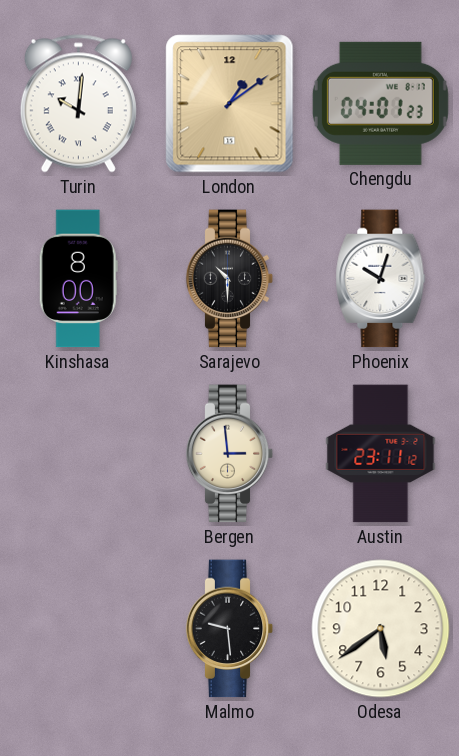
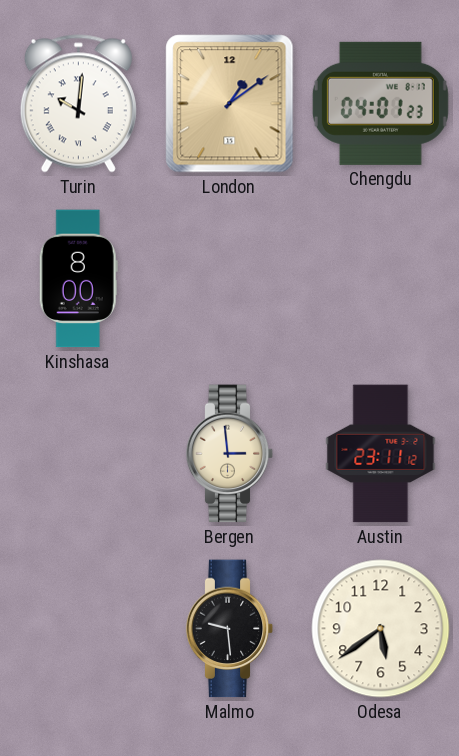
Sarajevo: 10:30 -> none
Phoenix: 10:03 -> none
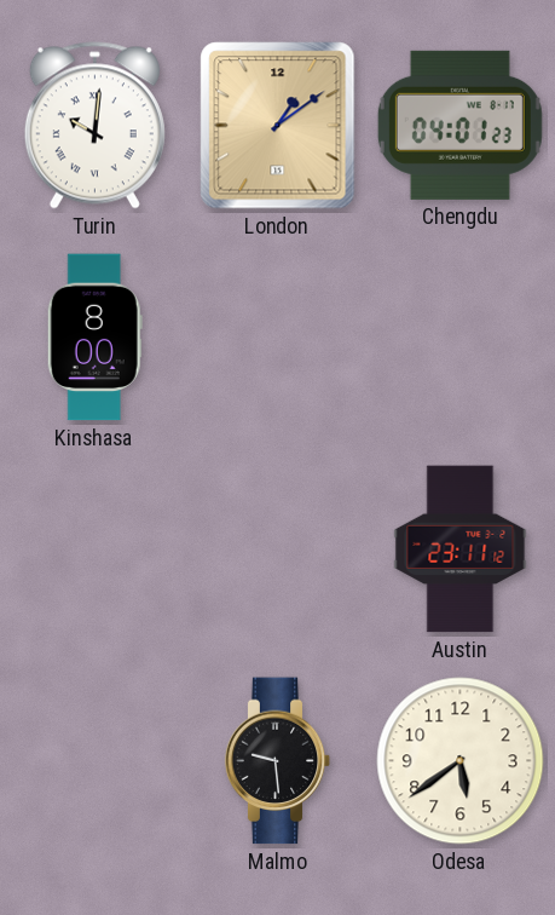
Bergen: 2:59 -> none
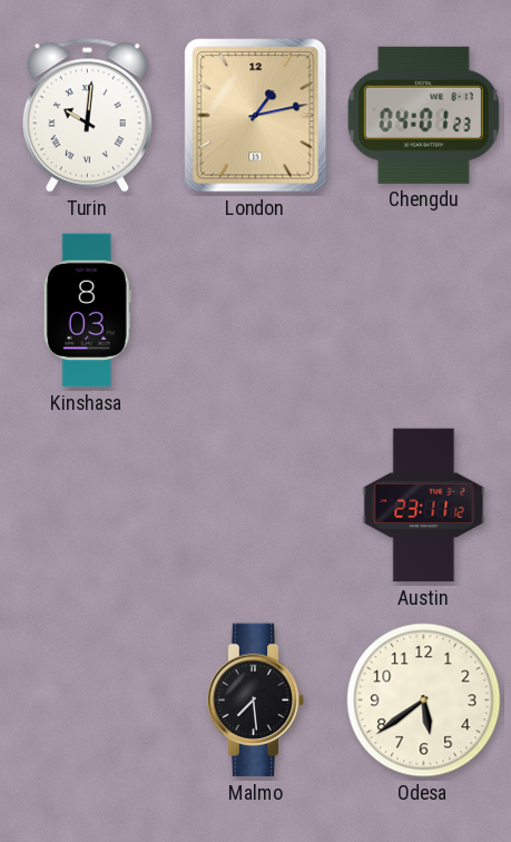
London: 1:09 -> 1:13
Kinshasa: 8:00 -> 8:03
Malmo: 9:29 -> 7:29
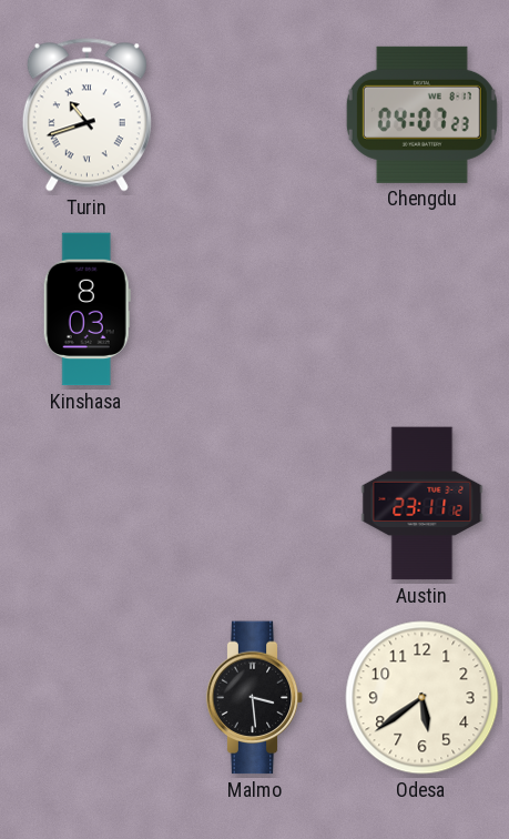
Turin: 10:01 -> 10:42
London: 1:13 -> none
Chengdu: 04:01 -> 04:07
Malmo: 7:29 -> 3:29
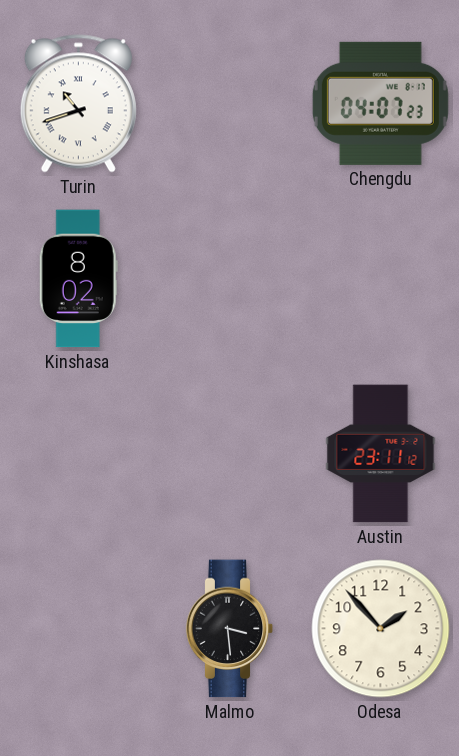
Kinshasa: 8:03 -> 8:02
Odesa: 5:39 -> 1:53
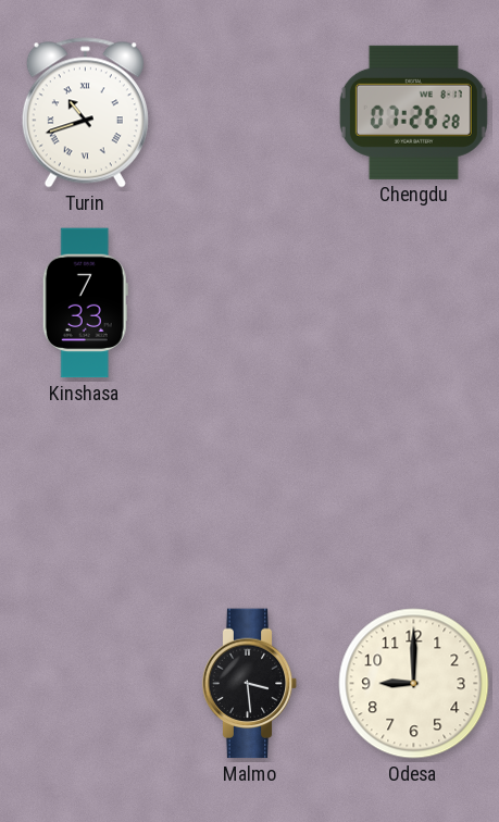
Chengdu: 04:07 -> 07:26
Kinshasa: 8:02 -> 7:33
Austin: 23:11 -> none
Odesa: 1:53 -> 9:00
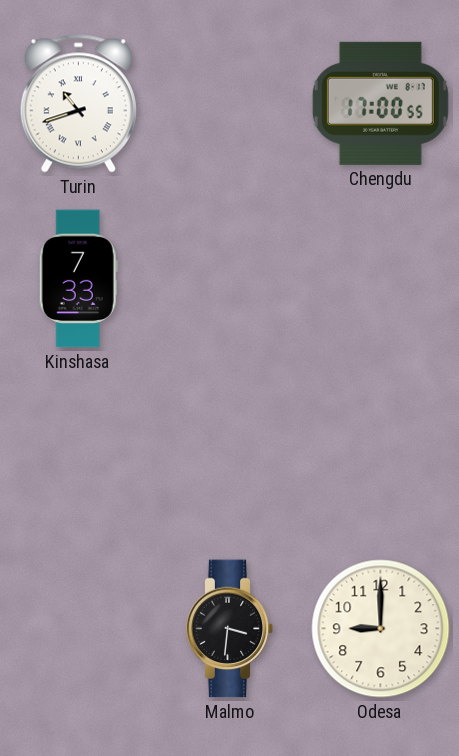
Chengdu: 07:26 -> 17:00
Malmo: 3:29 -> 3:31
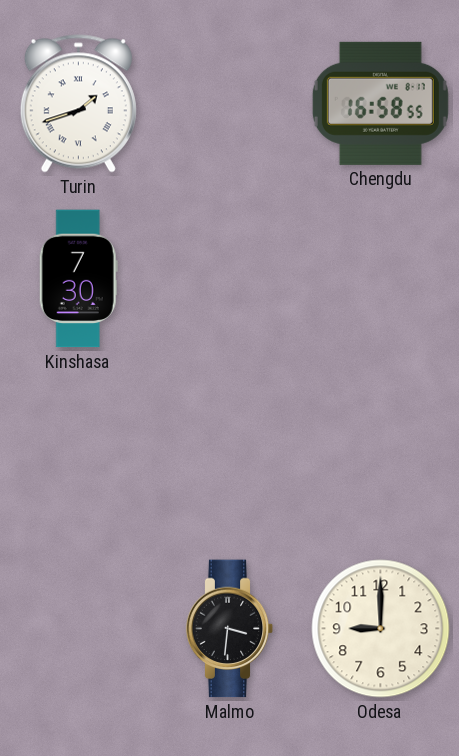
Turin: 10:42 -> 1:42
Chengdu: 17:00 -> 16:58
Kinshasa: 7:33 -> 7:30
